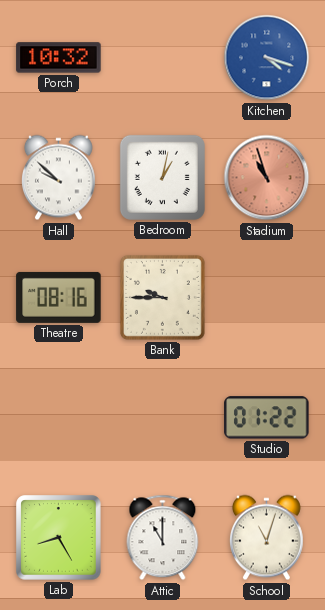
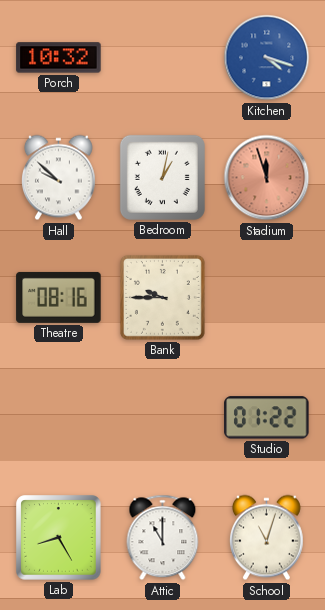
Stadium: 10:57 -> 11:57
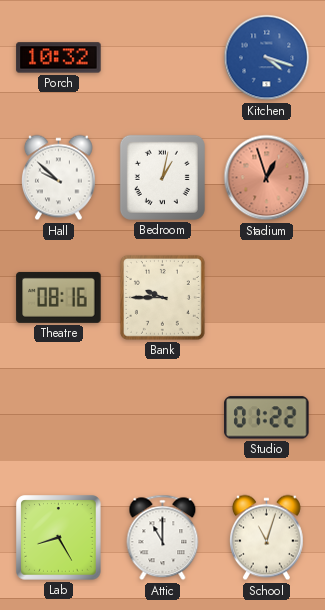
Stadium: 11:57 -> 12:57
